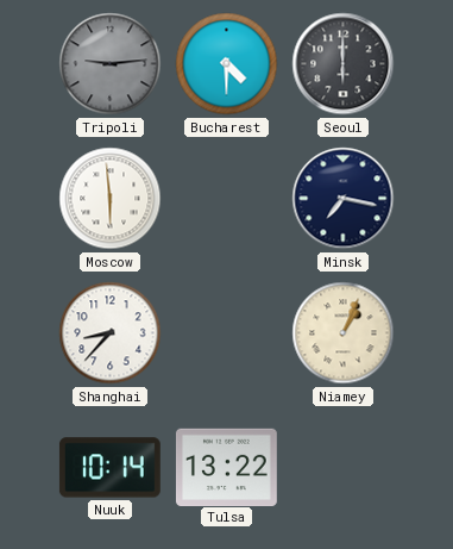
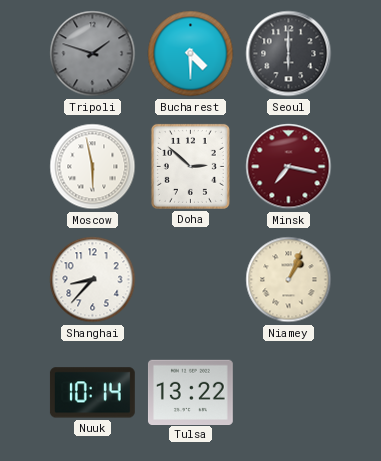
Tripoli: 9:14 -> 1:48
Moscow: 5:59 -> 5:58
Doha: none -> 2:52
Minsk dial: navy -> burgundy
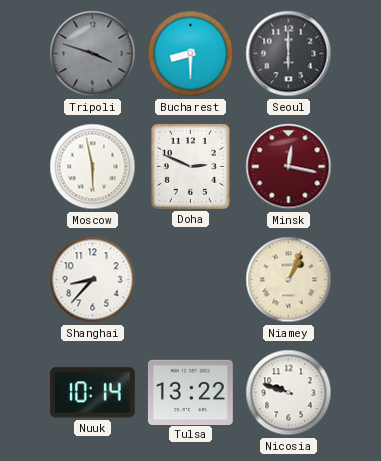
Tripoli: 1:48 -> 3:48
Bucharest: 4:30 -> 8:30
Doha: 2:52 -> 2:49
Minsk: 7:17 -> 12:17
Nicosia: none -> 9:48
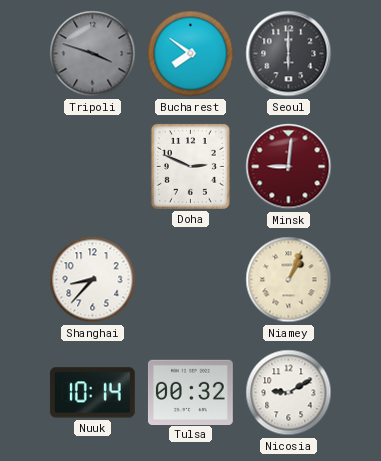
Bucharest: 8:30 -> 7:51
Moscow: 5:58 -> none
Minsk: 12:17 -> 9:01
Tulsa: 13:22 -> 00:32
Nicosia: 9:48 -> 9:10
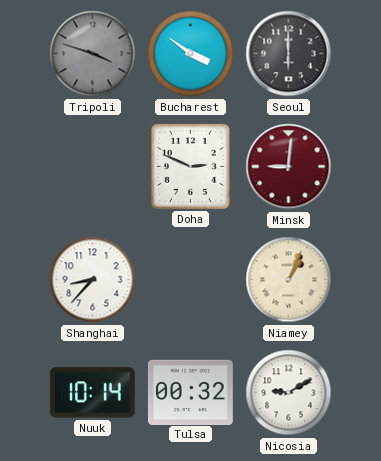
Bucharest: 7:51 -> 3:51
